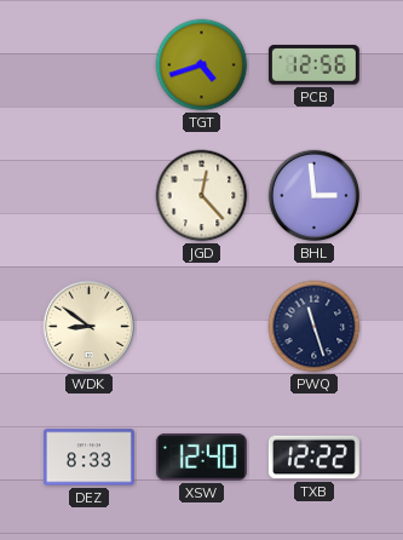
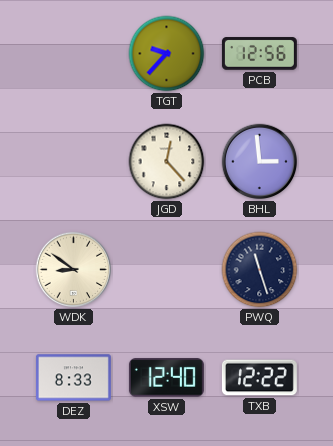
TGT: 4:42 -> 9:37
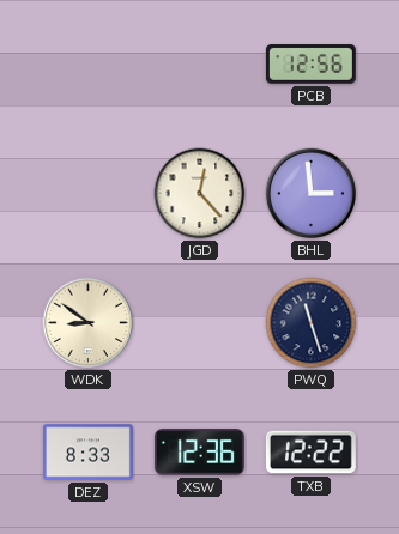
TGT: 9:37 -> none
XSW: 12:40 -> 12:36
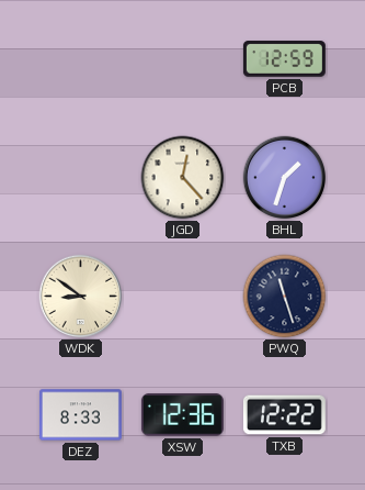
PCB: 12:56 -> 12:59
BHL: 2:59 -> 1:33
